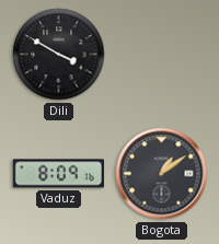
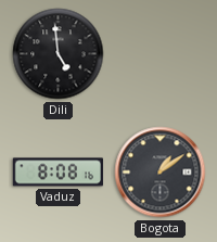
Dili: 3:50 -> 4:59
Vaduz: 8:09 -> 8:08
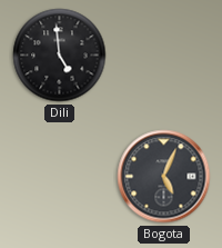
Vaduz: 8:08 -> none
Bogota: 1:09 -> 5:04
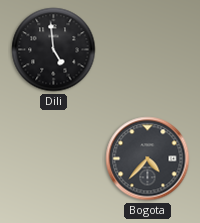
Bogota: 5:04 -> 4:37
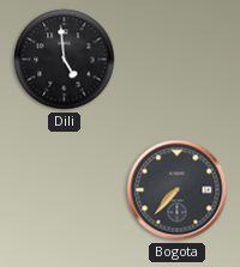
Bogota: 4:37 -> 7:37
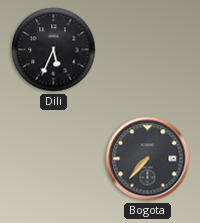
Dili: 4:59 -> 5:34
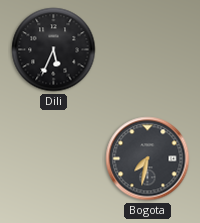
Bogota: 7:37 -> 7:32
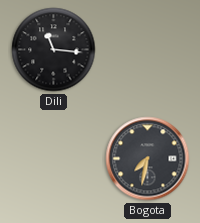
Dili: 5:34 -> 11:16
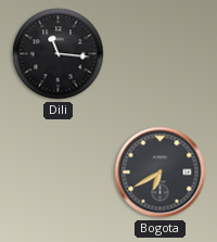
Bogota: 7:32 -> 6:40
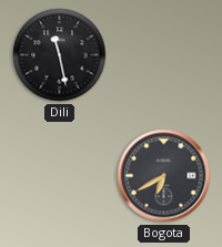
Dili: 11:16 -> 11:28
